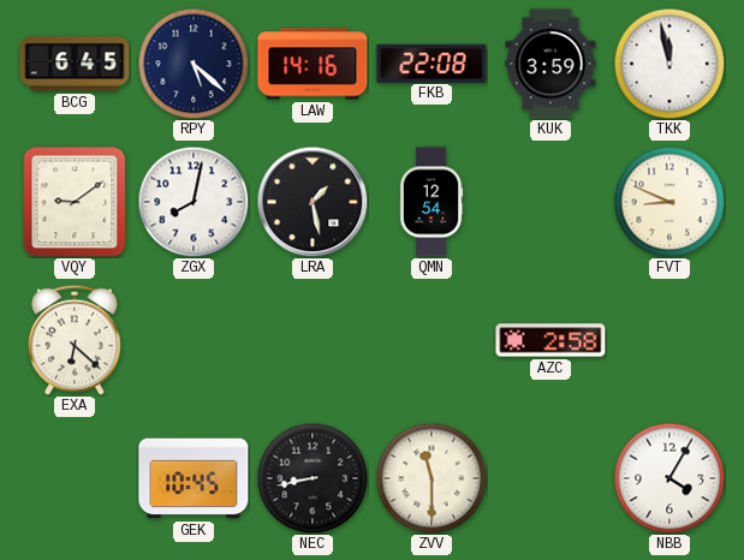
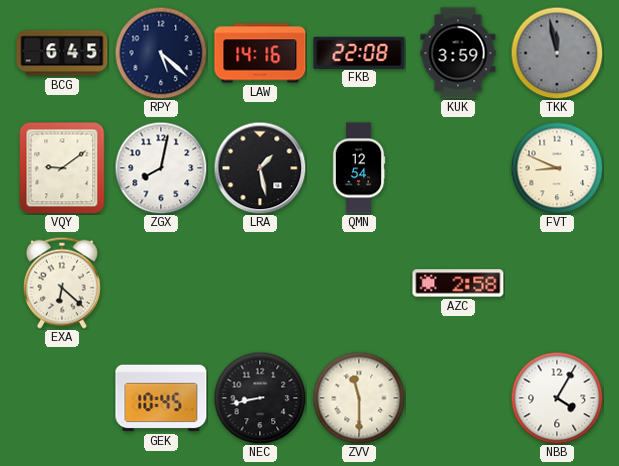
TKK dial: white -> grey
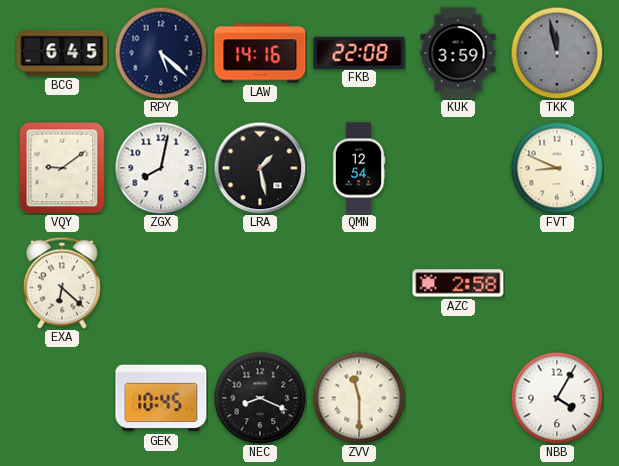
NEC: 8:43 -> 8:19
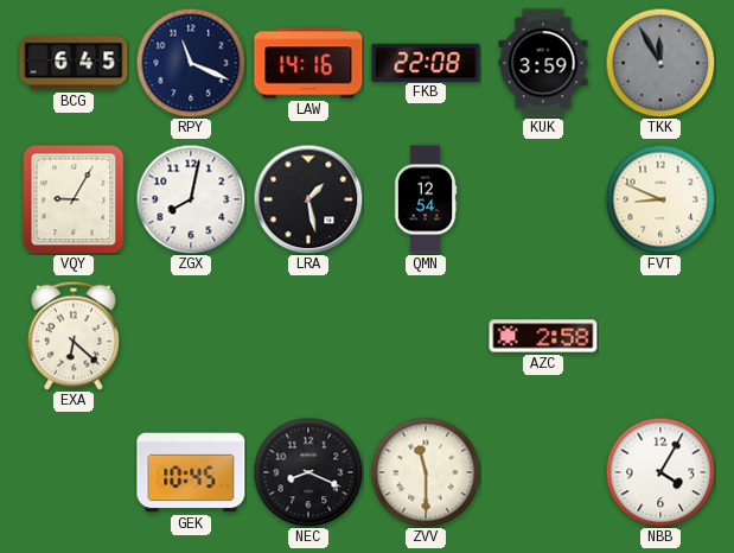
RPY: 5:22 -> 11:19
TKK: 11:58 -> 11:55
VQY: 9:09 -> 9:05
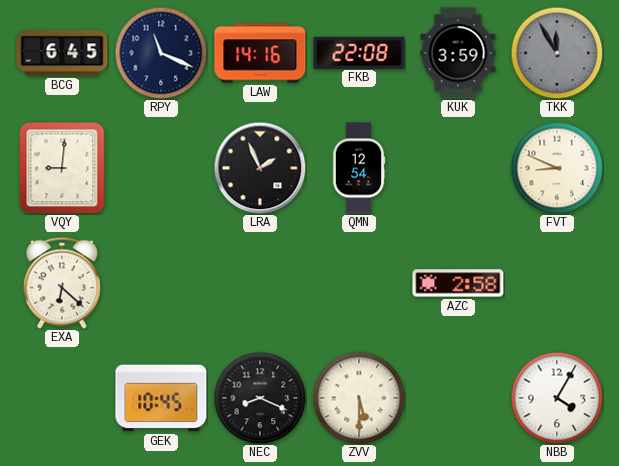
VQY: 9:05 -> 9:01
ZGX: 8:02 -> none
LRA: 1:28 -> 1:56
ZVV: 11:30 -> 5:30
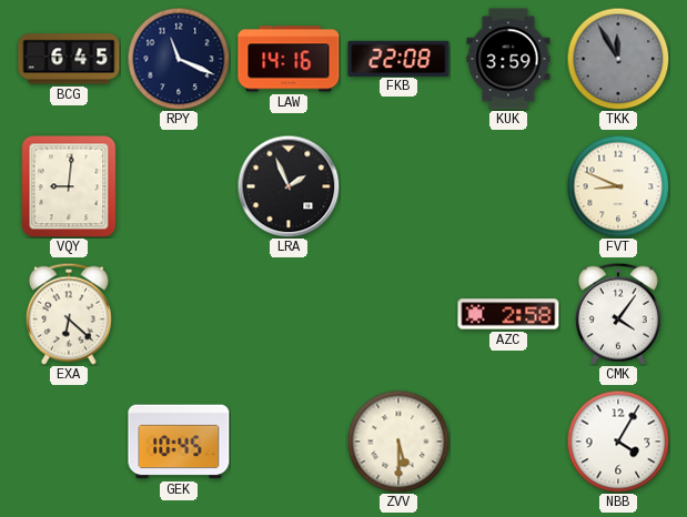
QMN: 12:54 -> none
CMK: none -> 4:06
NEC: 8:19 -> none
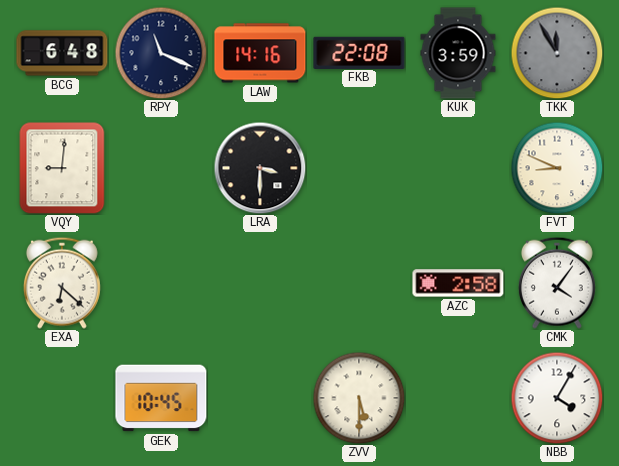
BCG: 6:45 -> 6:48
LRA: 1:56 -> 3:30
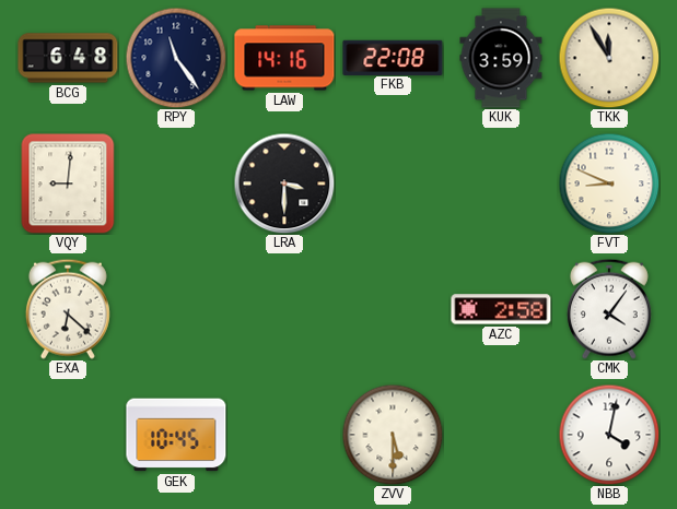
RPY: 11:19 -> 11:24
TKK dial: grey -> cream
NBB: 4:05 -> 4:02
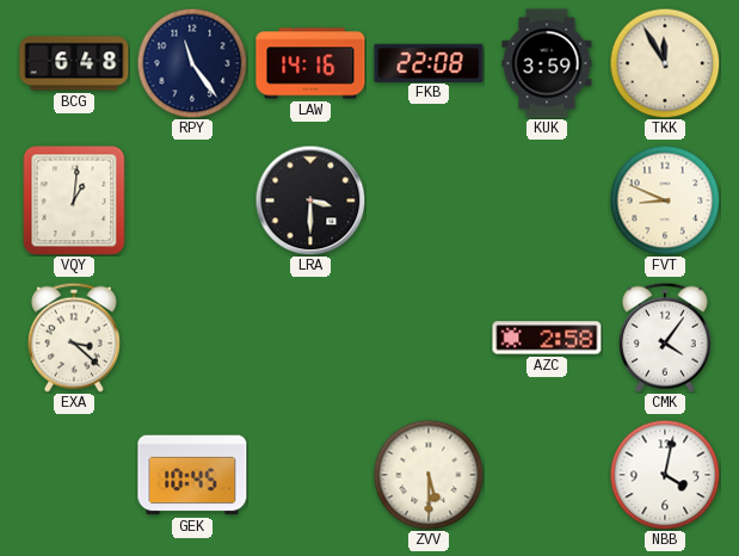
VQY: 9:01 -> 1:01
EXA: 6:22 -> 3:22
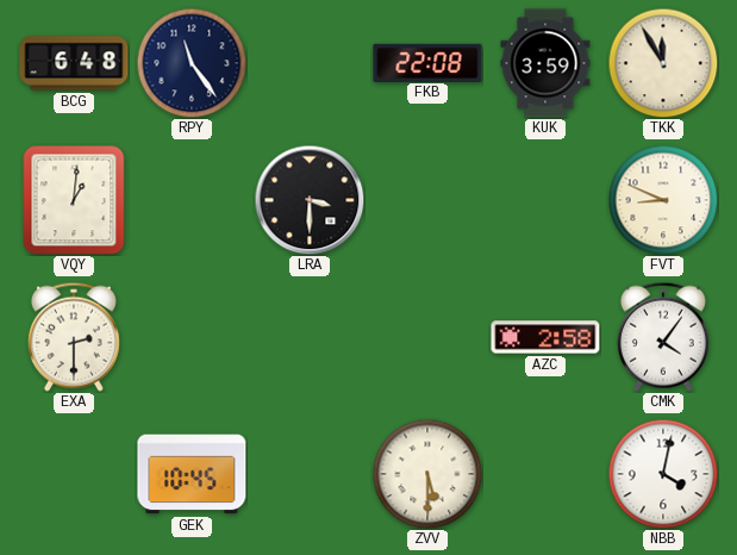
LAW: 14:16 -> none
EXA: 3:22 -> 2:30
